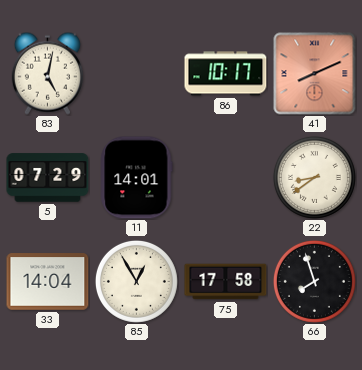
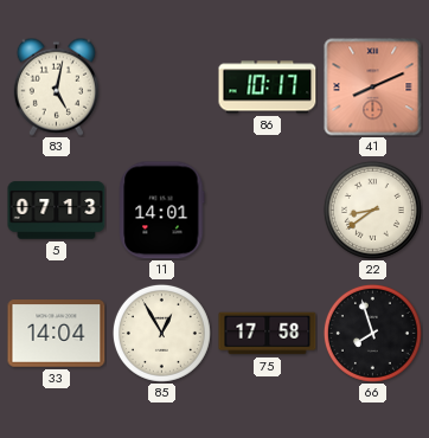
5: 07:29 -> 07:13
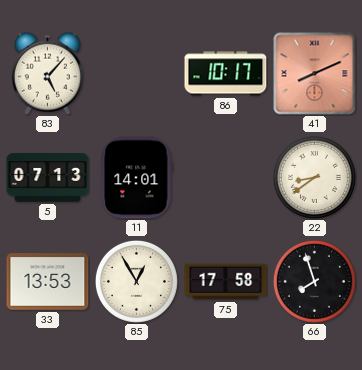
83: 5:02 -> 5:07
33: 14:04 -> 13:53
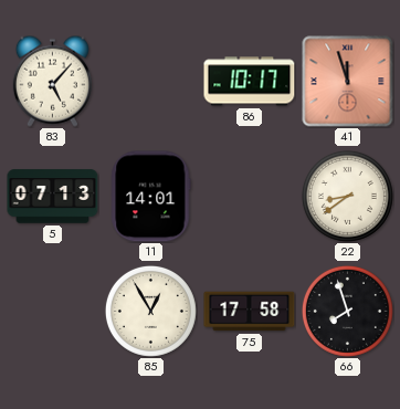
41: 8:11 -> 11:57
33: 13:53 -> none
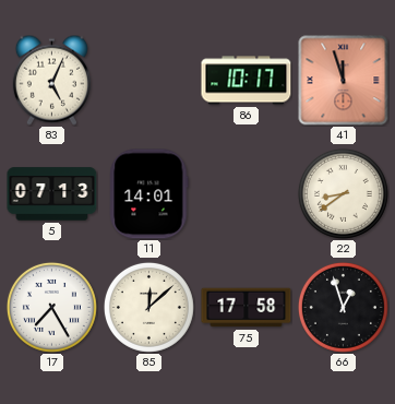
83: 5:07 -> 5:04
17: none -> 7:25
85: 12:55 -> 12:08
66: 7:57 -> 12:57
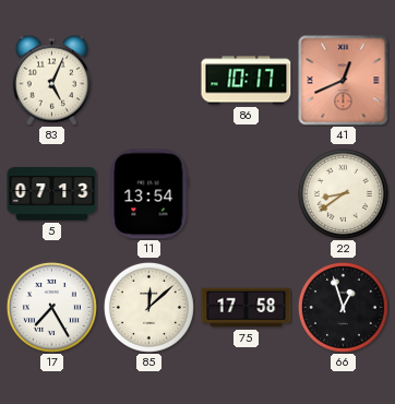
41: 11:57 -> 12:41
11: 14:01 -> 13:54
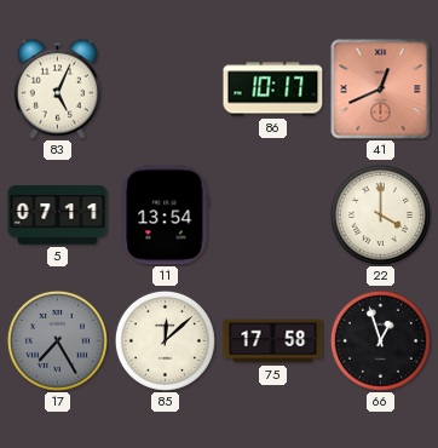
5: 07:13 -> 07:11
22: 8:39 -> 4:00
17 dial: white -> grey
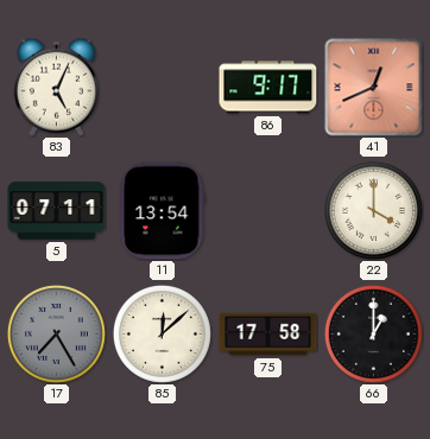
86: 10:17 -> 9:17
66: 12:57 -> 1:00
